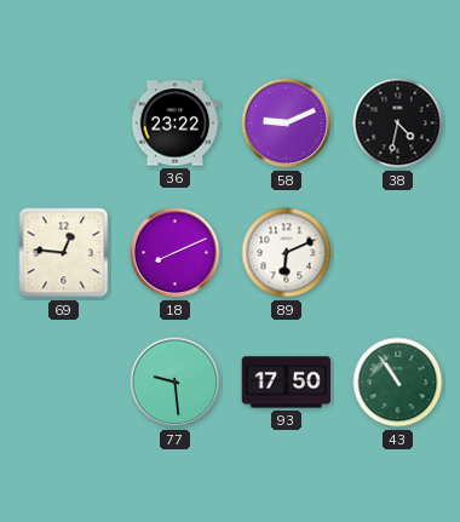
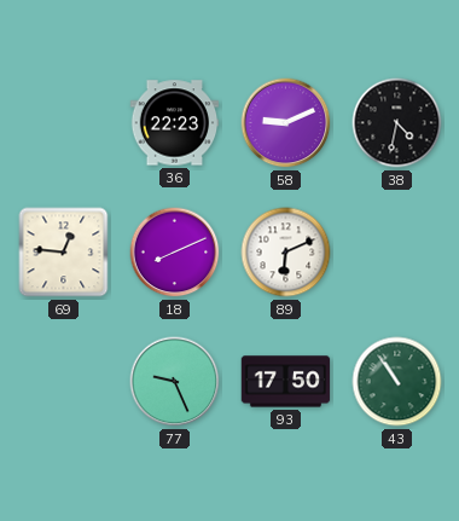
36: 23:22 -> 22:23
77: 9:29 -> 9:26
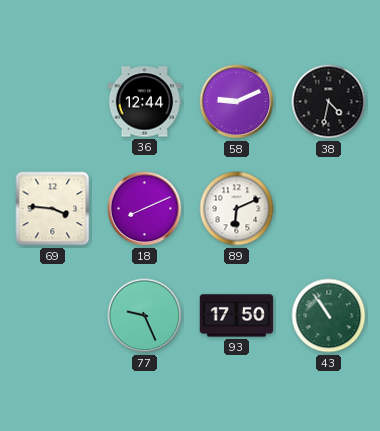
36: 22:23 -> 12:44
69: 12:46 -> 3:46
